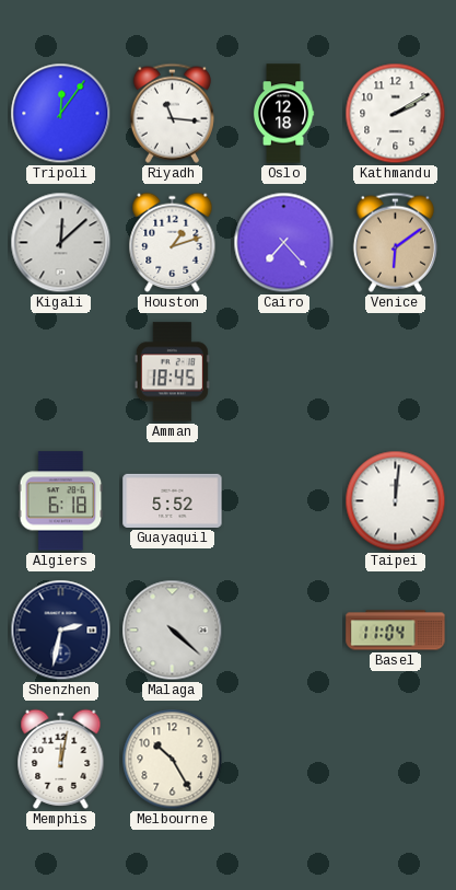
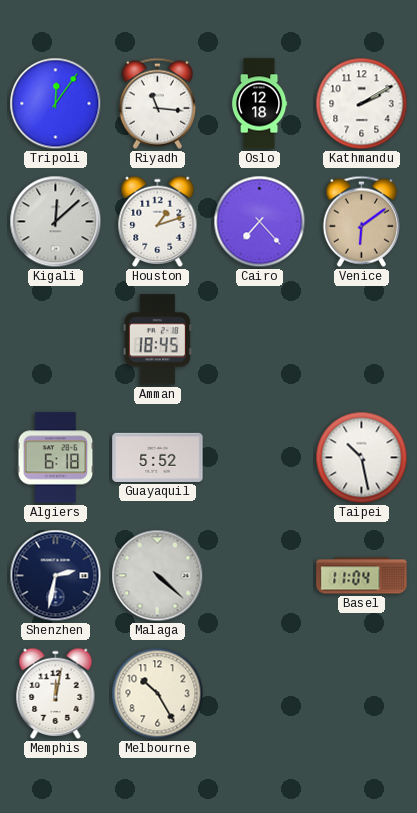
Taipei: 12:01 -> 10:28
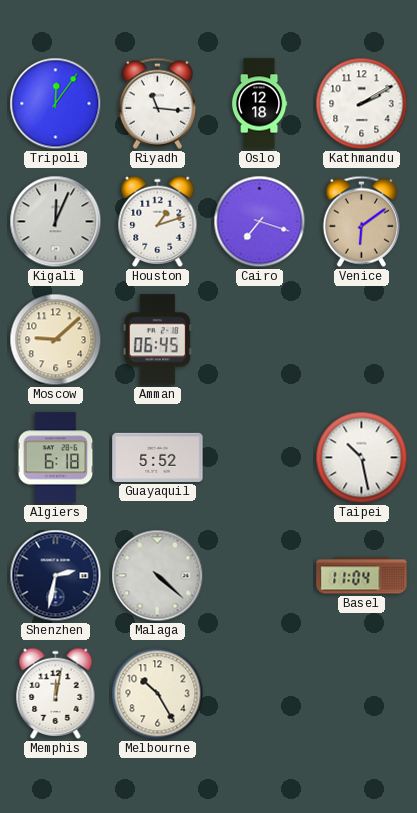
Kigali: 12:08 -> 12:04
Cairo: 7:23 -> 7:18
Moscow: none -> 9:08
Amman: 18:45 -> 06:45
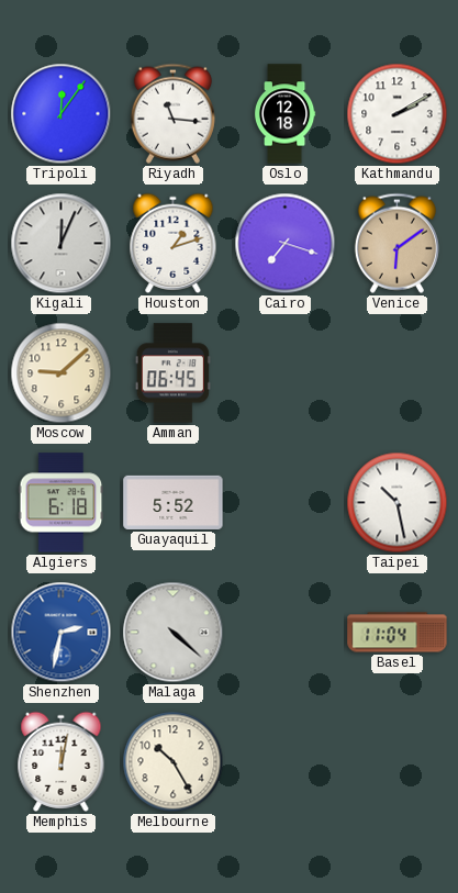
Shenzhen dial: navy -> blue
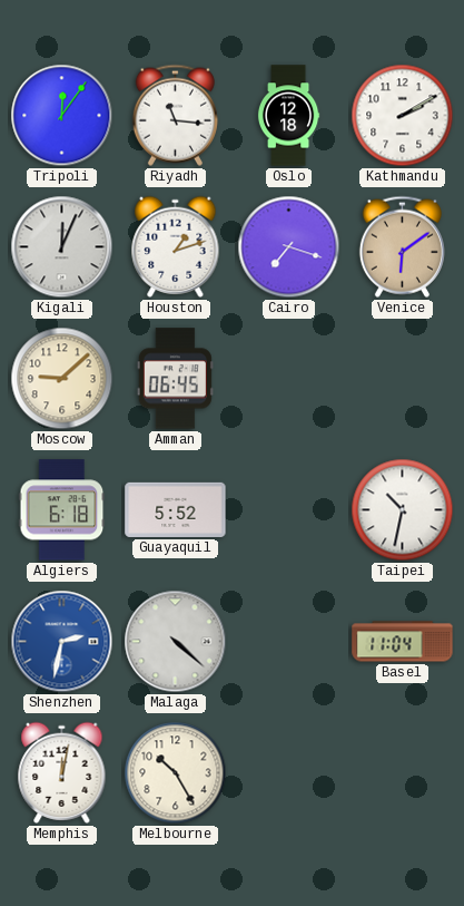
Taipei: 10:28 -> 10:32
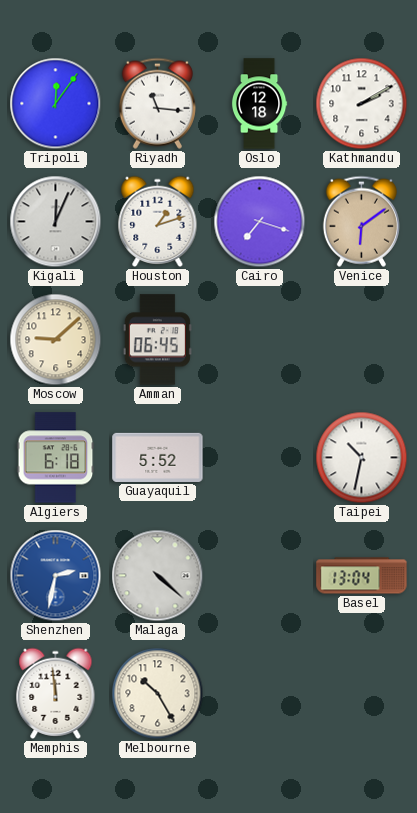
Basel: 11:04 -> 13:04
Memphis: 12:02 -> 11:59
